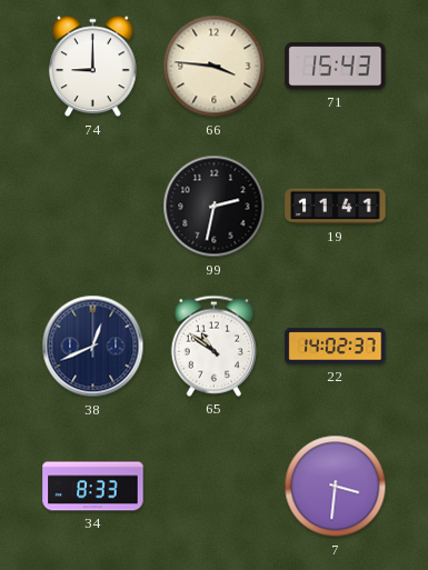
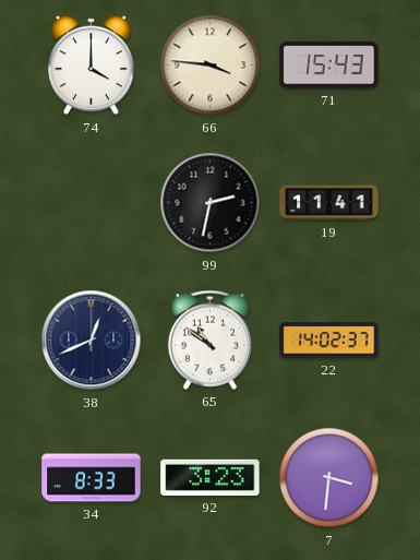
74: 9:00 -> 4:00
92: none -> 3:23
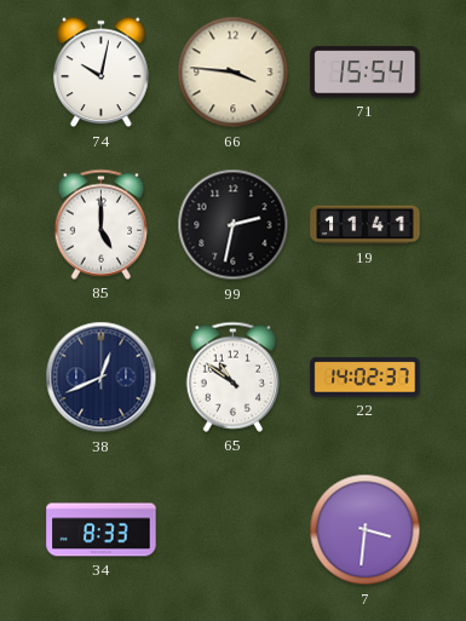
74: 4:00 -> 10:02
71: 15:43 -> 15:54
85: none -> 5:00
92: 3:23 -> none
